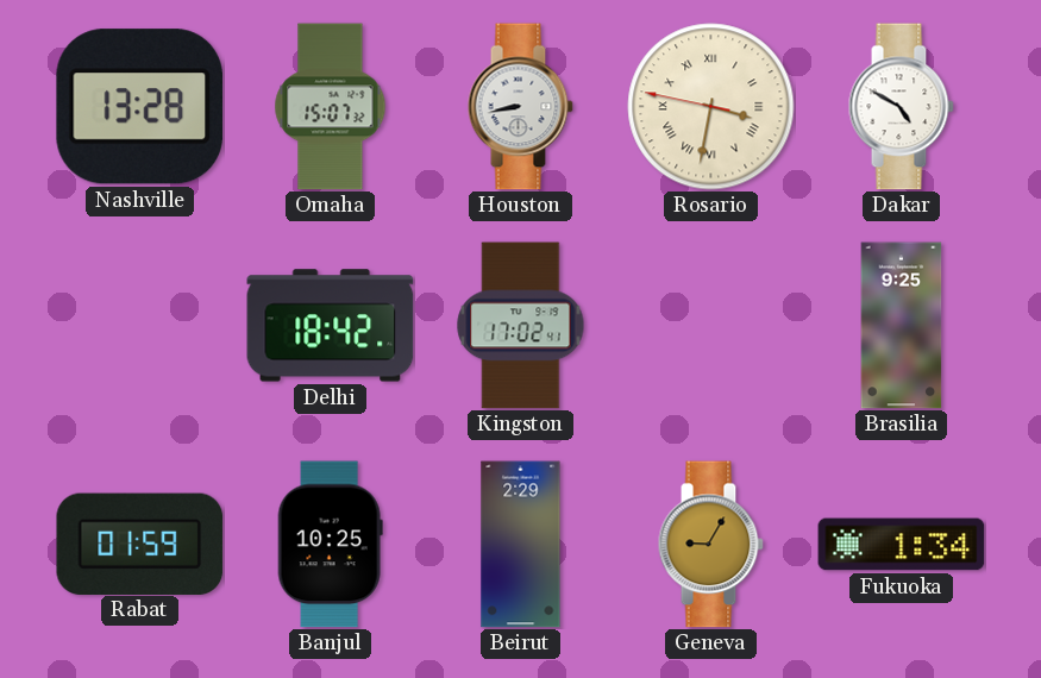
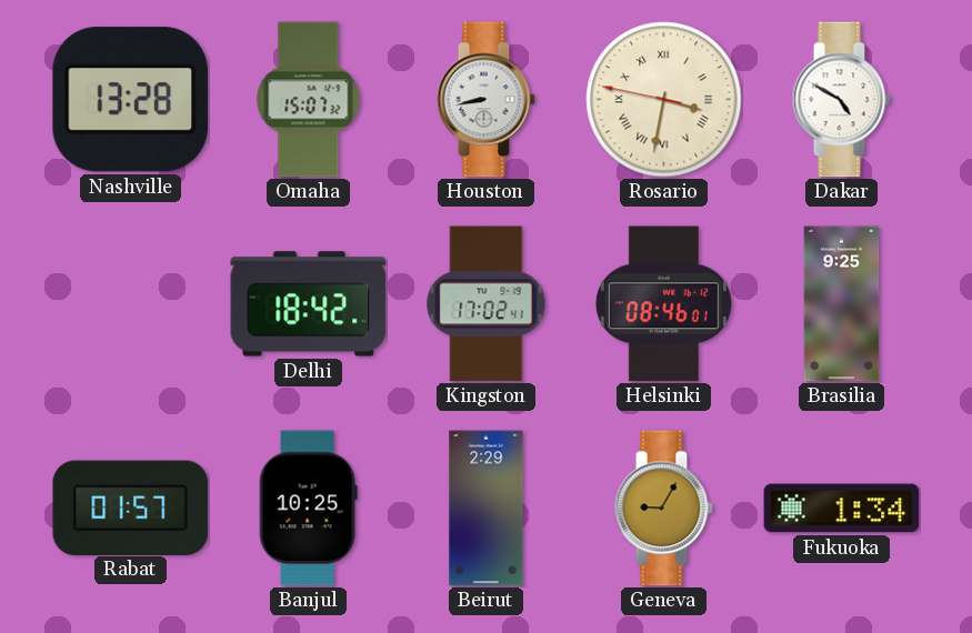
Helsinki: none -> 08:46
Rabat: 01:59 -> 01:57
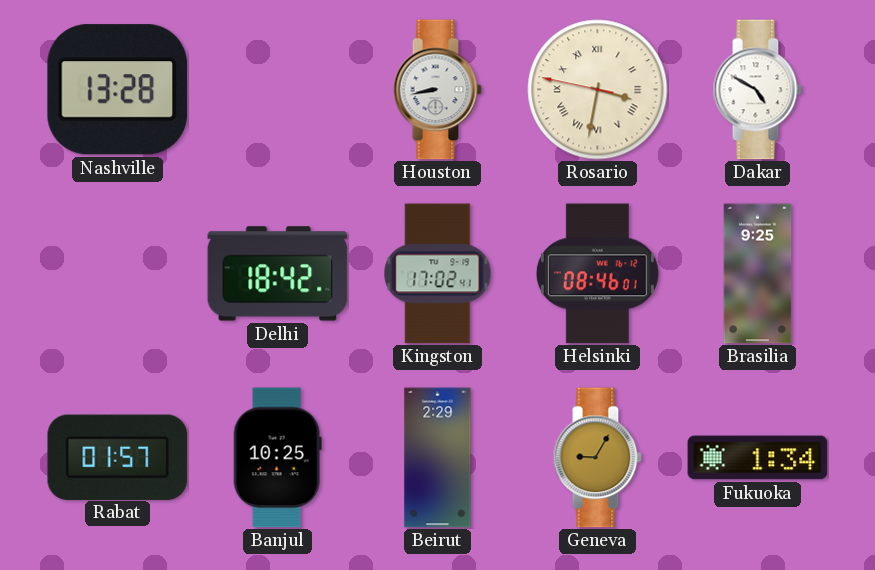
Omaha: 15:07 -> none
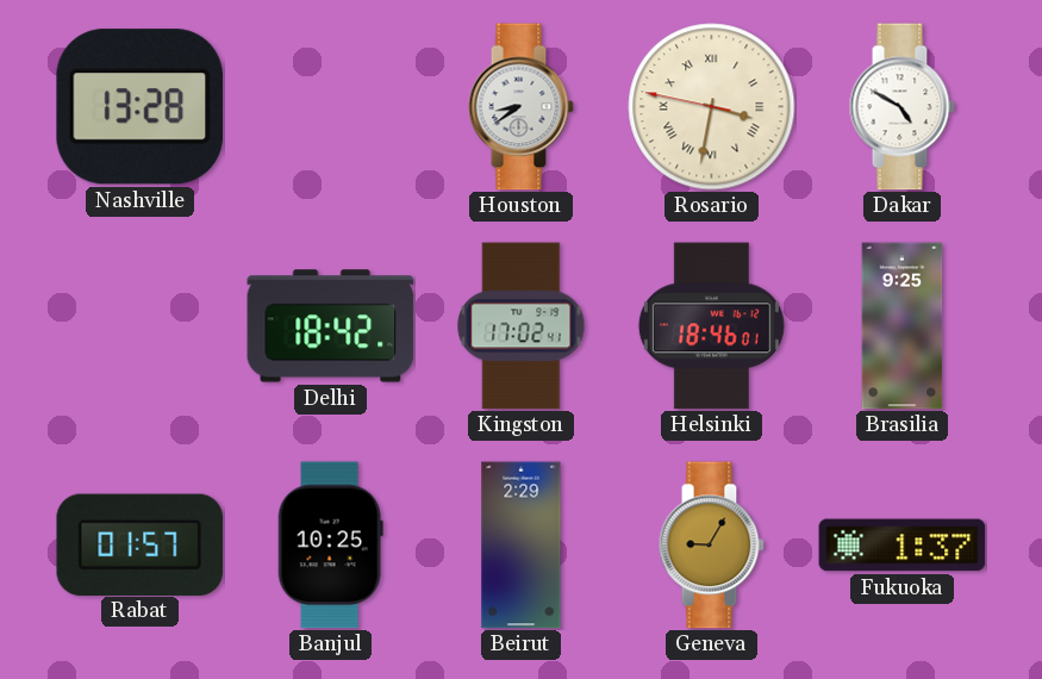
Houston: 8:43 -> 8:39
Helsinki: 08:46 -> 18:46
Fukuoka: 1:34 -> 1:37
